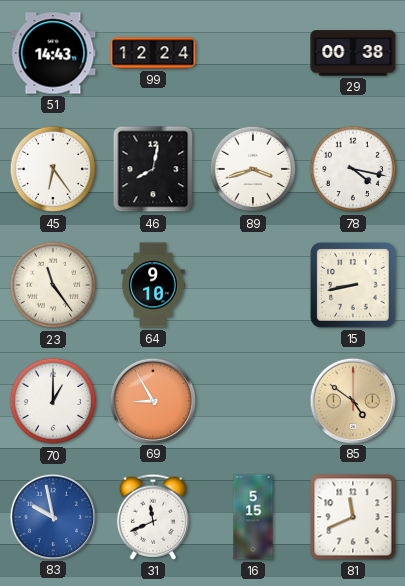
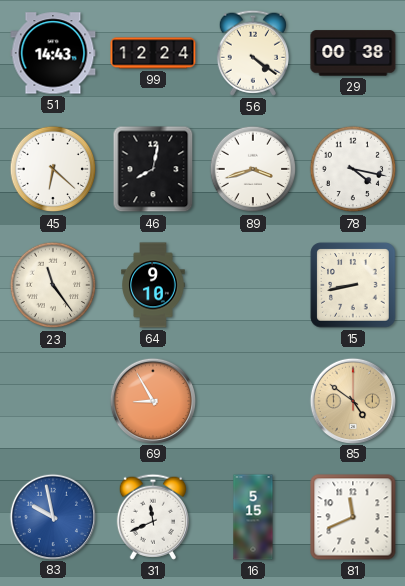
56: none -> 4:21
45: 6:24 -> 6:22
70: 1:00 -> none
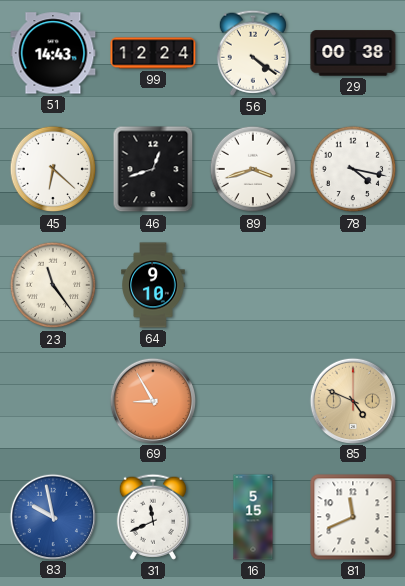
46: 8:02 -> 12:42
15: 8:43 -> none
85: 4:51 -> 4:49
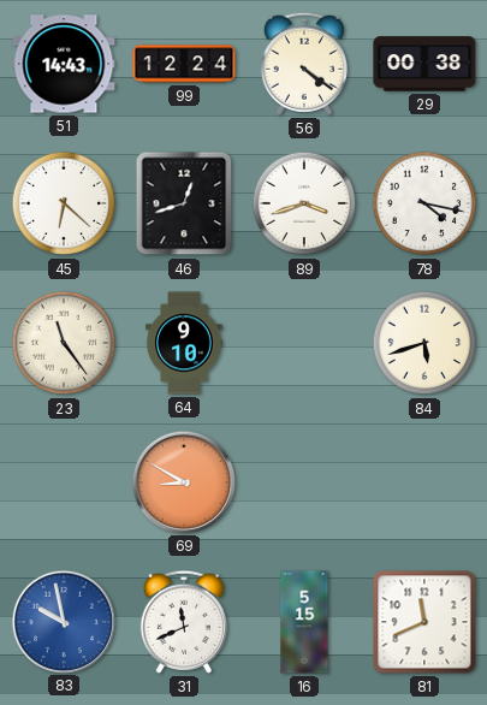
84: none -> 5:42
69: 8:55 -> 8:50
85: 4:49 -> none
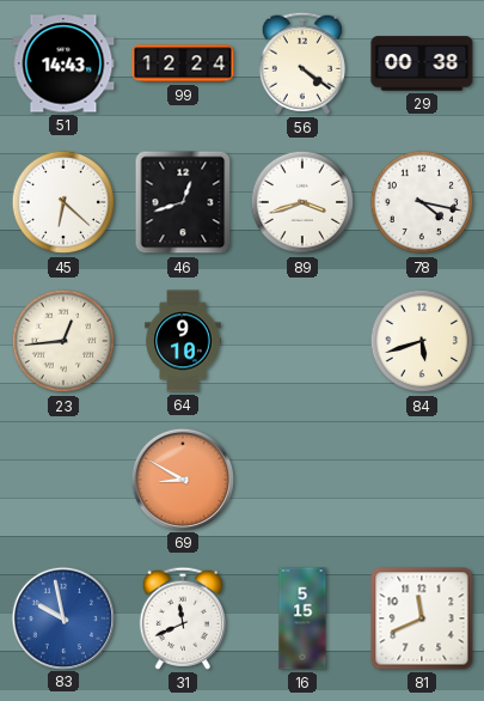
23: 11:24 -> 12:44
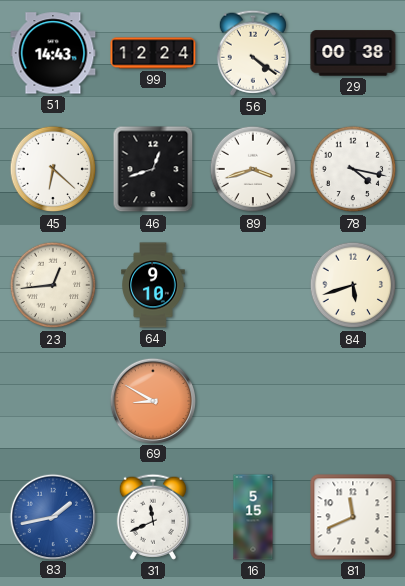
83: 9:58 -> 1:43
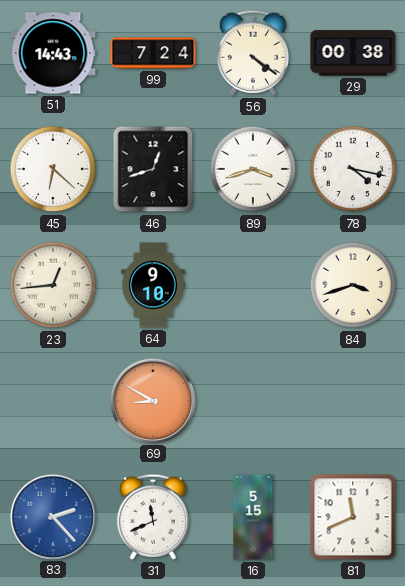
99: 12:24 -> 7:24
84: 5:42 -> 3:42
83: 1:43 -> 2:23
